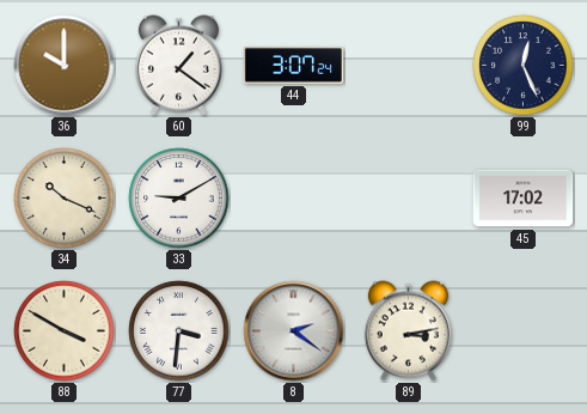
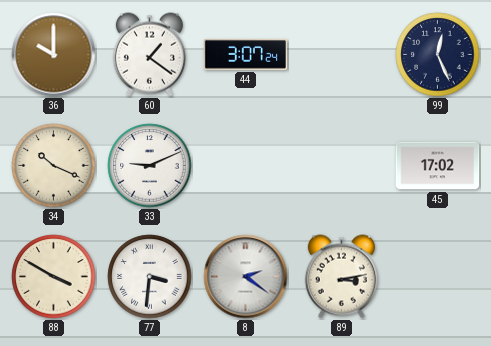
33: 9:10 -> 9:11
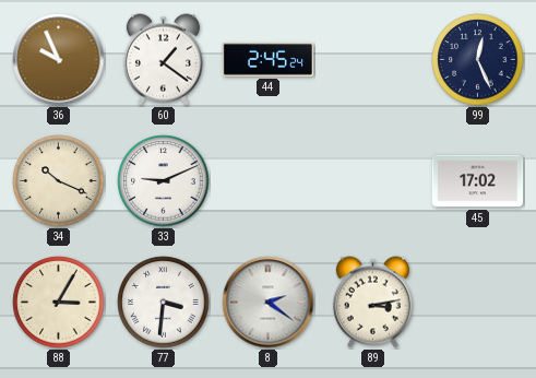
36: 10:00 -> 9:56
44: 3:07 -> 2:45
88: 3:50 -> 3:05
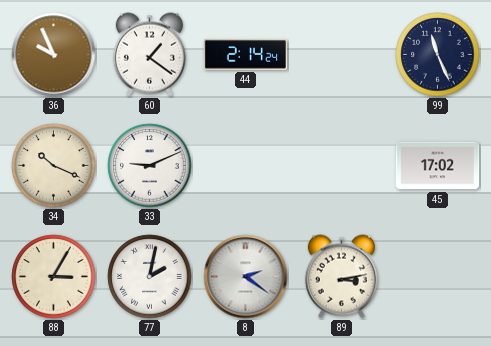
44: 2:45 -> 2:14
99: 12:26 -> 11:26
77: 3:31 -> 2:02
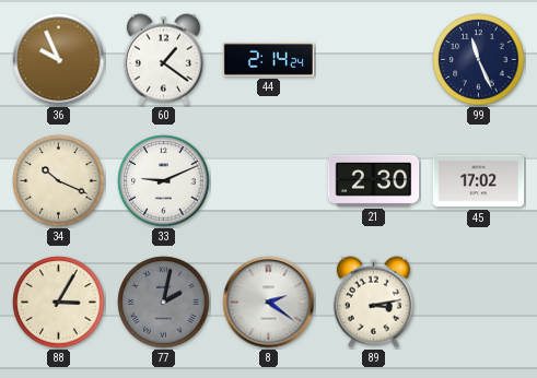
21: none -> 2:30
77 dial: white -> grey
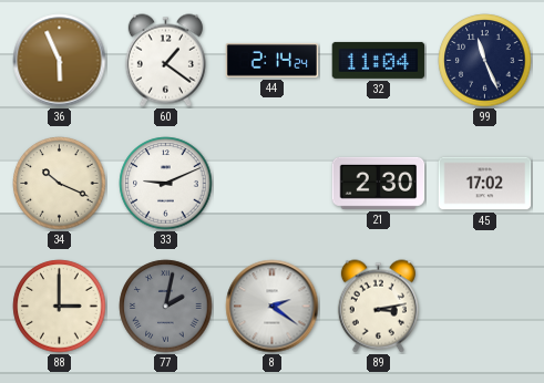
36: 9:56 -> 5:56
32: none -> 11:04
88: 3:05 -> 3:00
